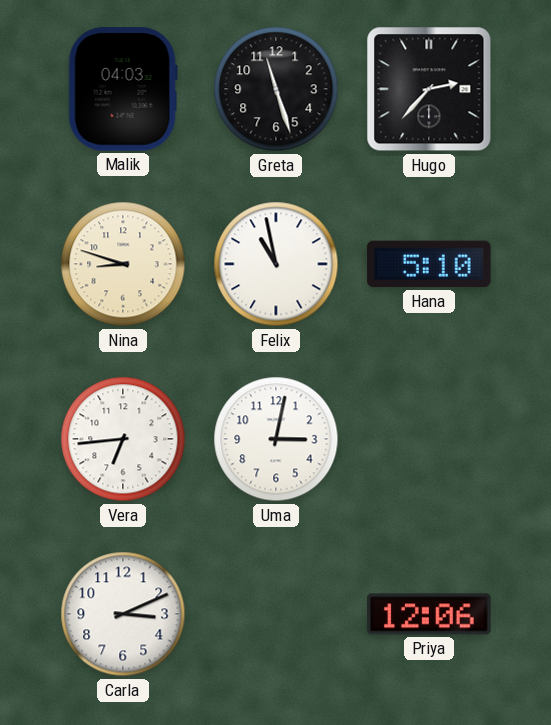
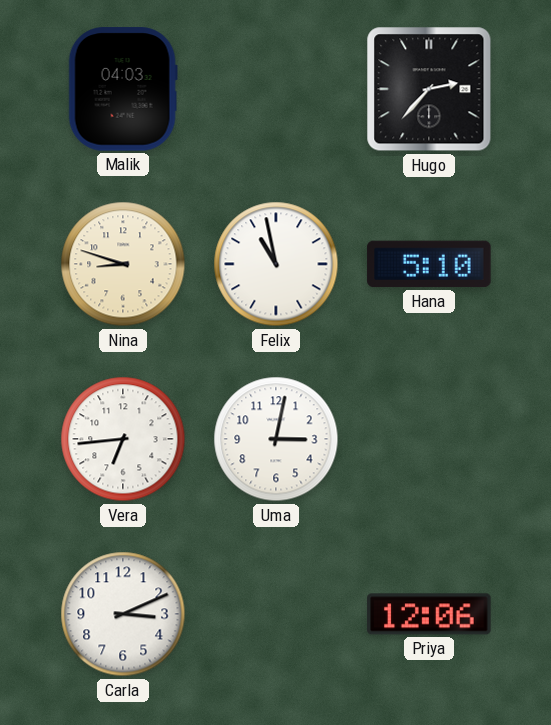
Greta: 11:27 -> none
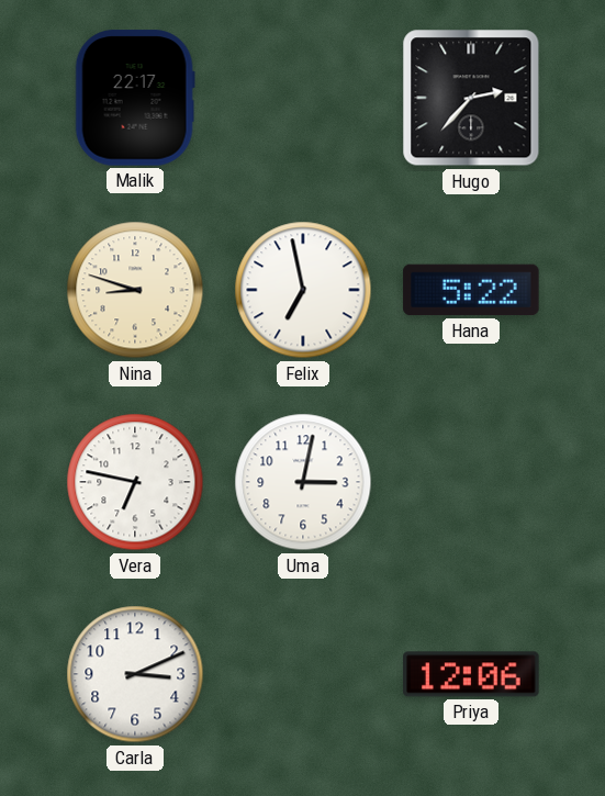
Malik: 04:03 -> 22:17
Felix: 10:58 -> 6:58
Hana: 5:10 -> 5:22
Vera: 6:44 -> 6:47
